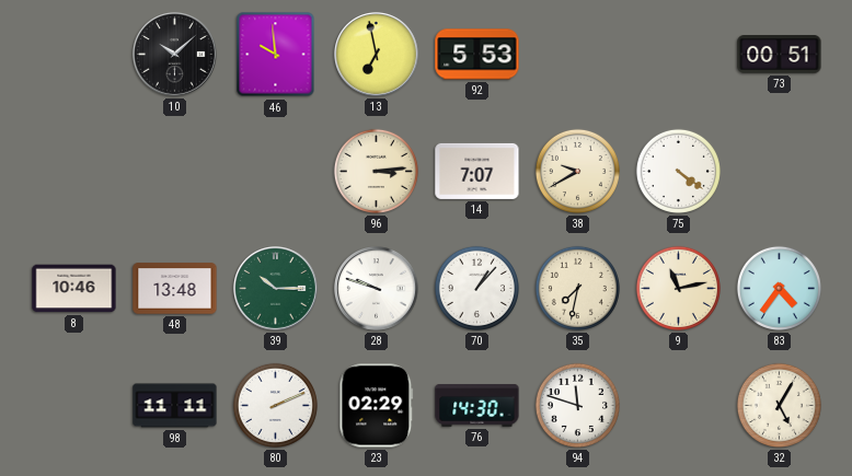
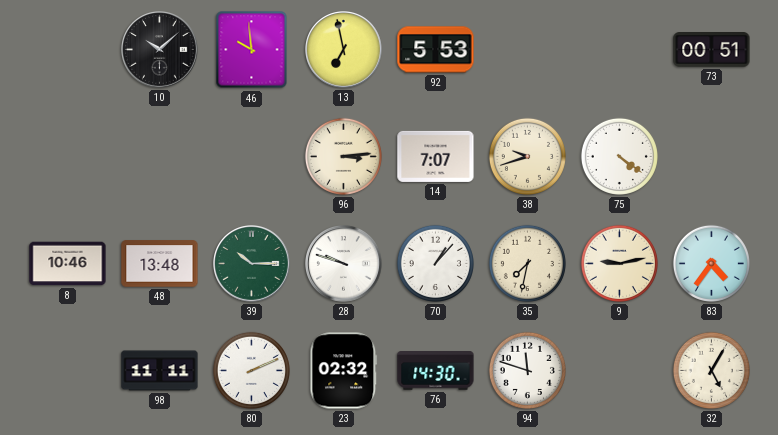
38: 9:40 -> 9:42
9: 11:13 -> 9:13
23: 02:29 -> 02:32
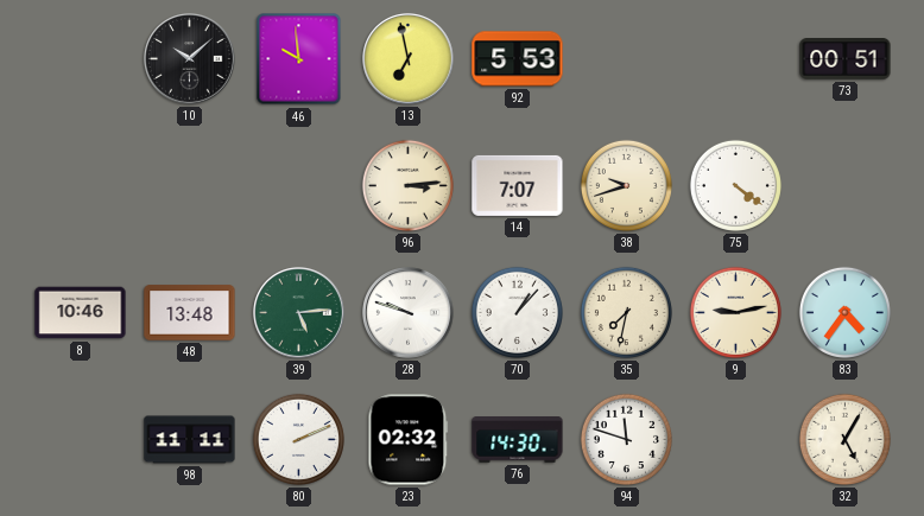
39: 10:15 -> 5:14
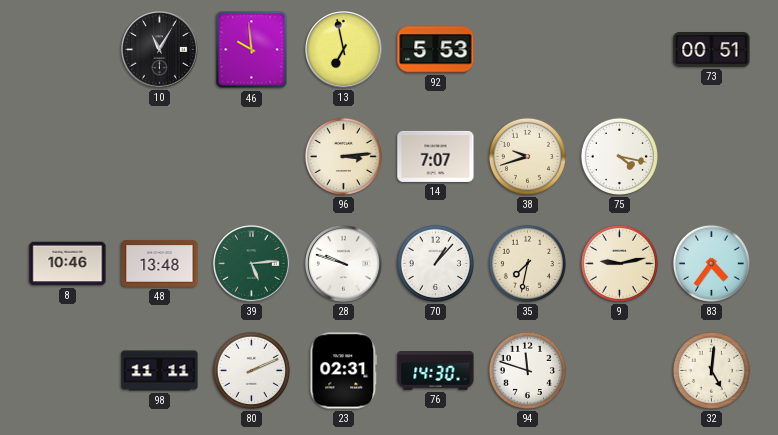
10: 10:08 -> 11:05
75: 4:21 -> 4:17
23: 02:32 -> 02:31
32: 5:05 -> 5:01
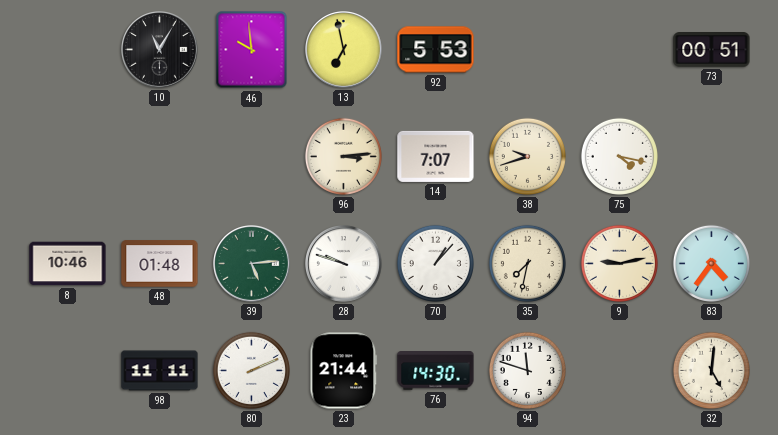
48: 13:48 -> 01:48
23: 02:31 -> 21:44
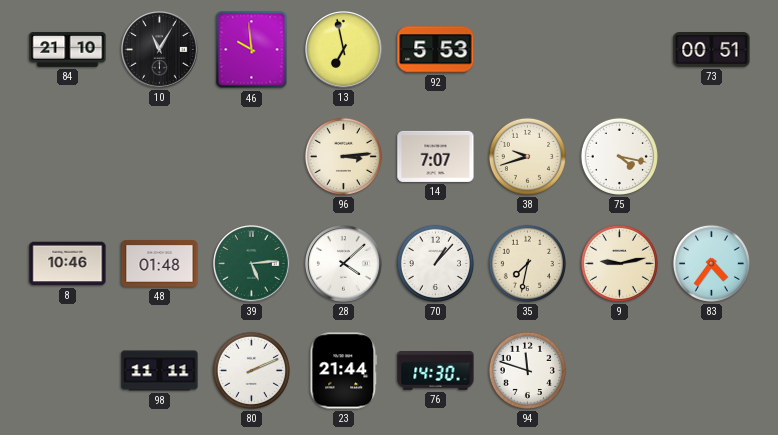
84: none -> 21:10
28: 9:48 -> 4:08
32: 5:01 -> none
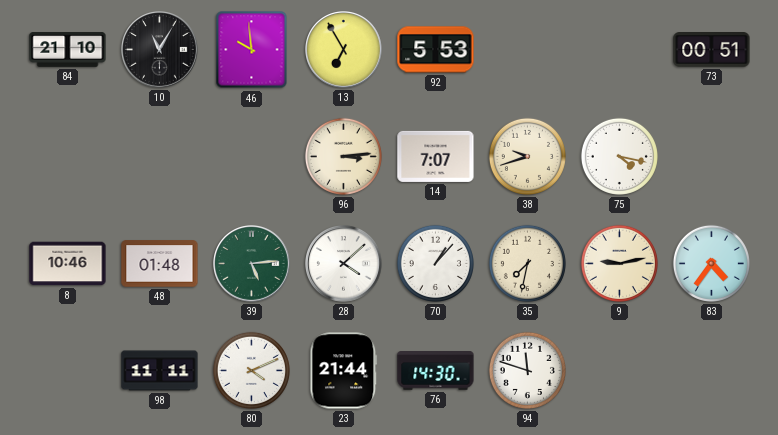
13: 6:58 -> 6:55
80: 2:11 -> 4:11
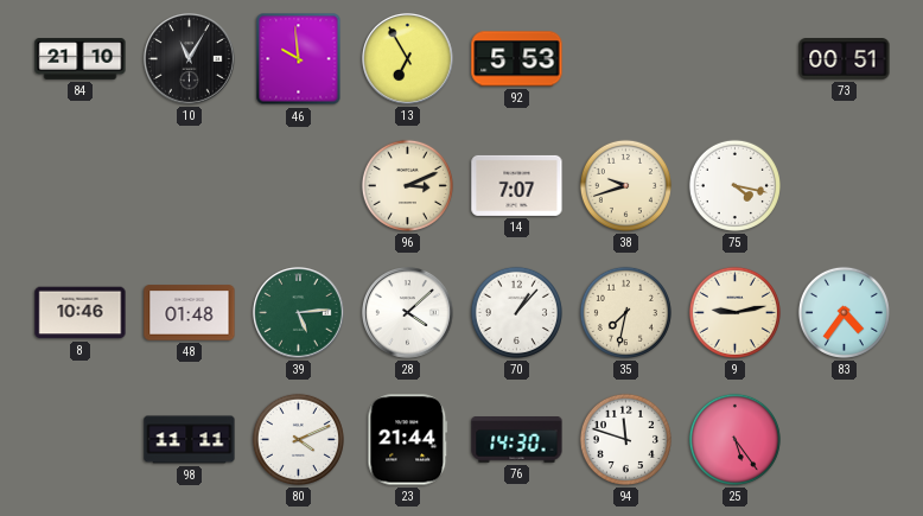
96: 3:14 -> 3:11
25: none -> 5:24
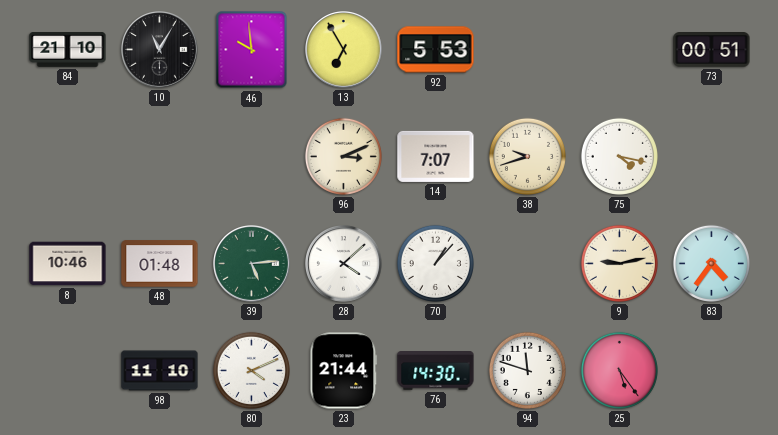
35: 7:32 -> none
98: 11:11 -> 11:10
